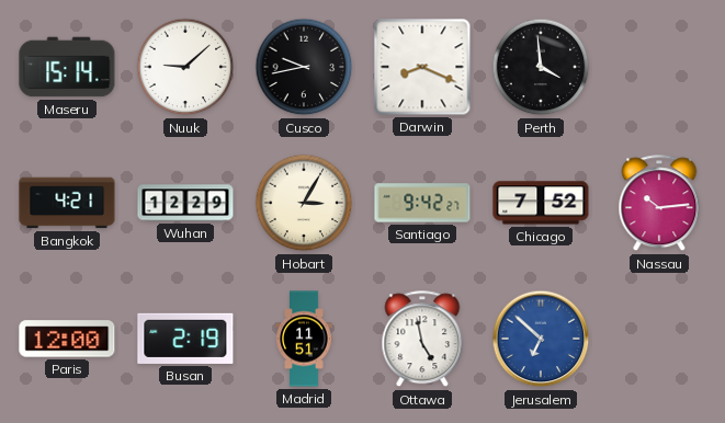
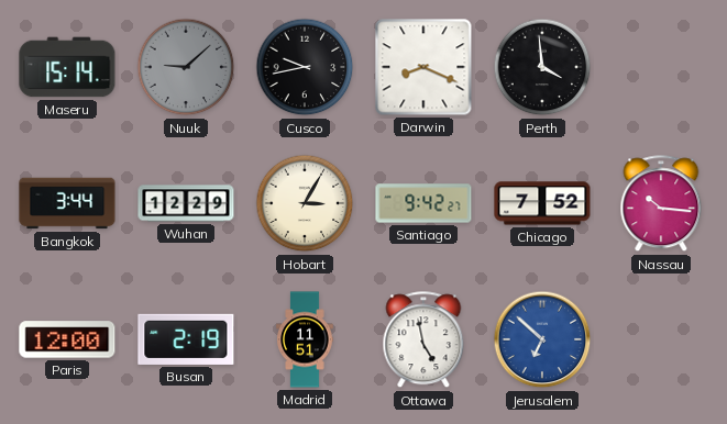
Nuuk dial: white -> grey
Bangkok: 4:21 -> 3:44
Nassau: 10:14 -> 10:16
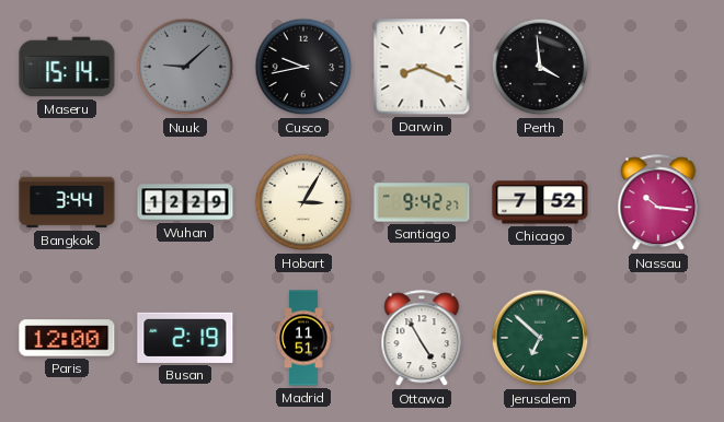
Ottawa: 4:58 -> 4:55
Jerusalem dial: blue -> green
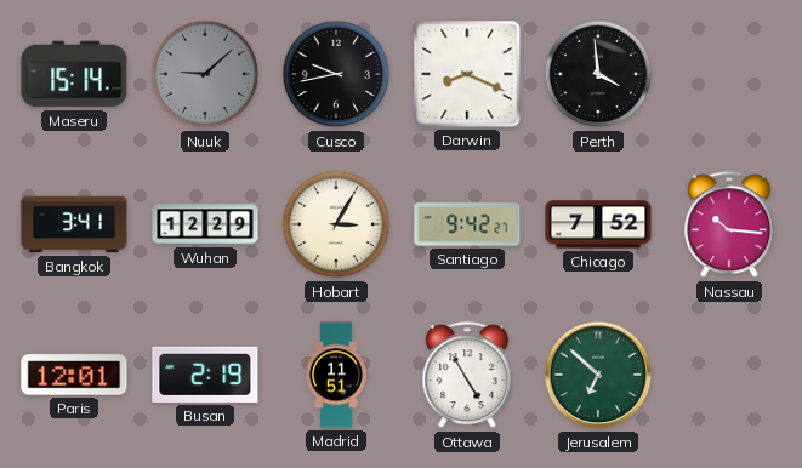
Bangkok: 3:44 -> 3:41
Paris: 12:00 -> 12:01
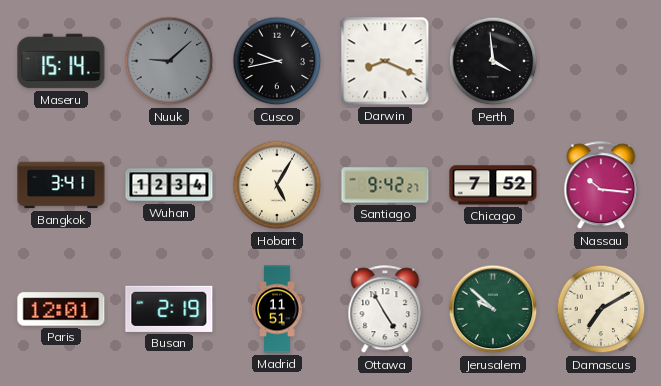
Wuhan: 12:29 -> 12:34
Hobart: 3:05 -> 5:05
Jerusalem: 6:52 -> 9:52
Damascus: none -> 7:10
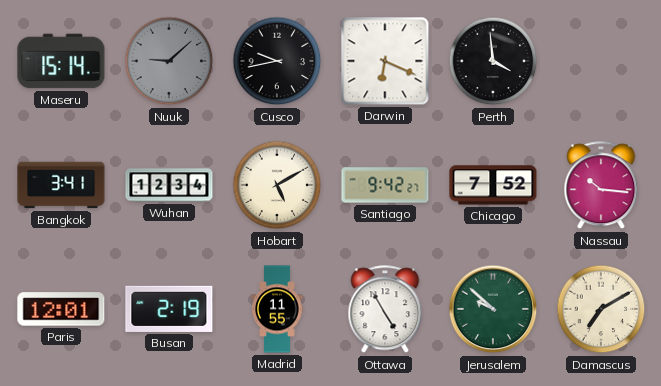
Darwin: 8:19 -> 6:19
Hobart: 5:05 -> 5:10
Madrid: 11:51 -> 11:55
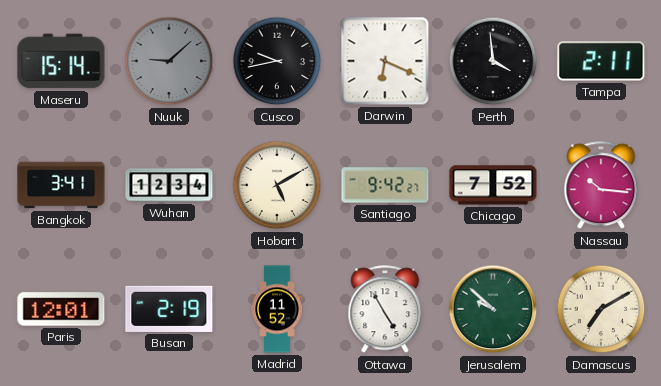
Tampa: none -> 2:11
Madrid: 11:55 -> 11:52
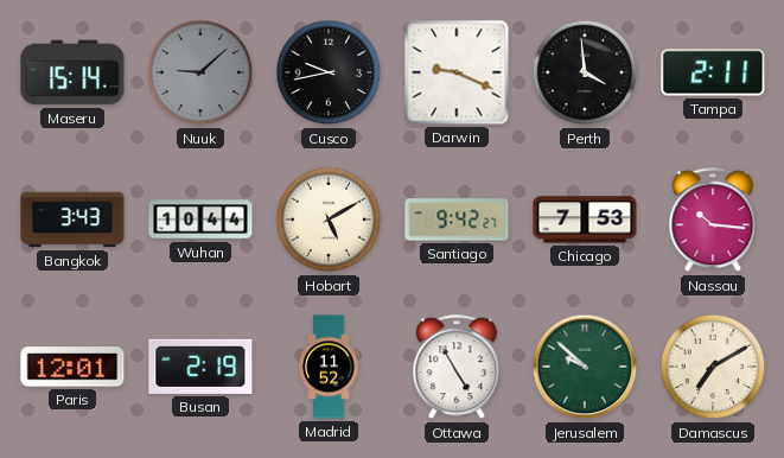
Darwin: 6:19 -> 9:19
Bangkok: 3:41 -> 3:43
Wuhan: 12:34 -> 10:44
Chicago: 7:52 -> 7:53
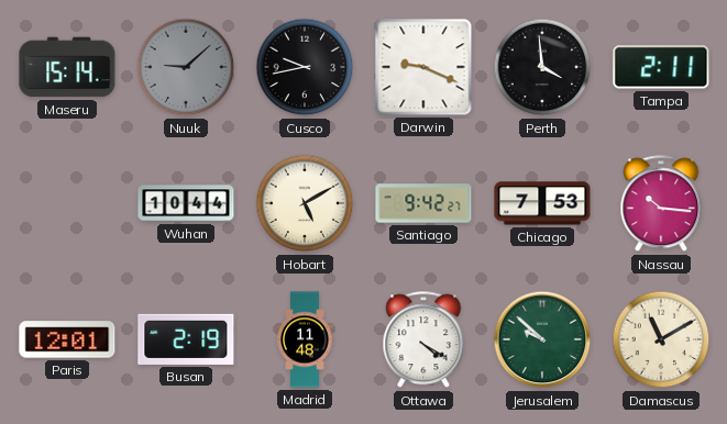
Bangkok: 3:43 -> none
Madrid: 11:52 -> 11:48
Ottawa: 4:55 -> 4:20
Damascus: 7:10 -> 11:10
